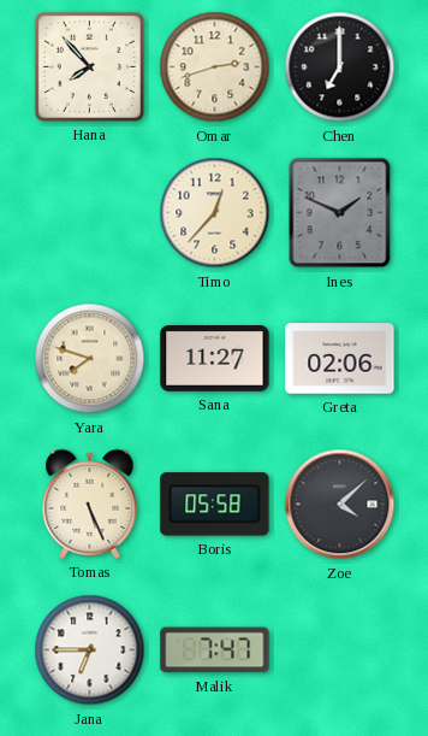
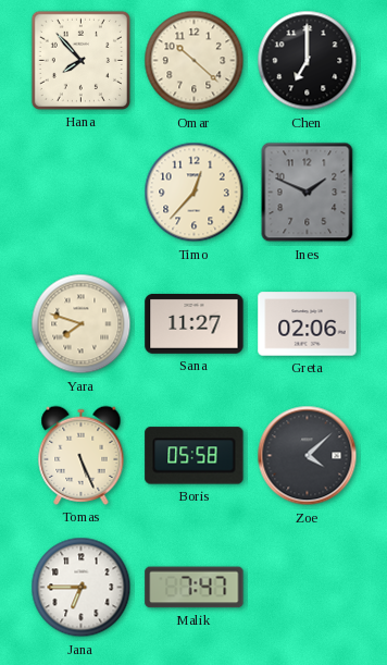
Omar: 2:42 -> 10:22
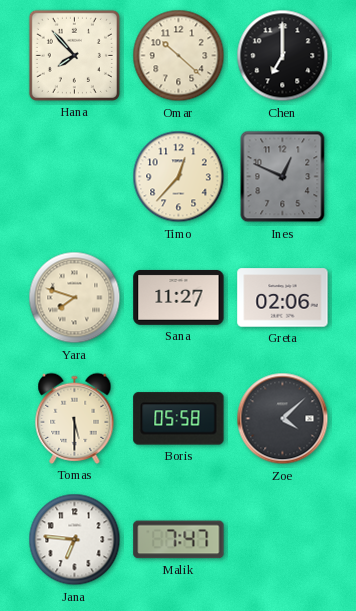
Ines: 1:49 -> 12:49
Tomas: 5:26 -> 5:30
Jana: 6:45 -> 6:46
